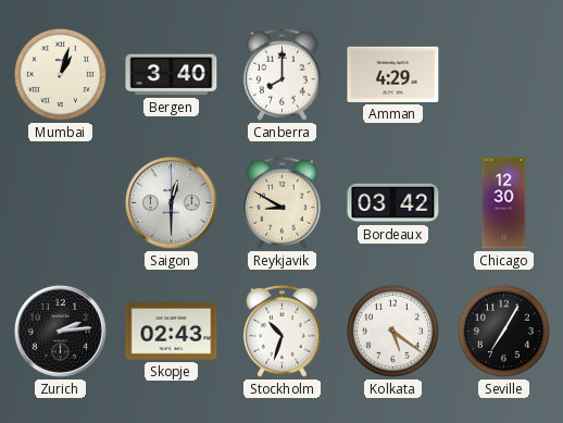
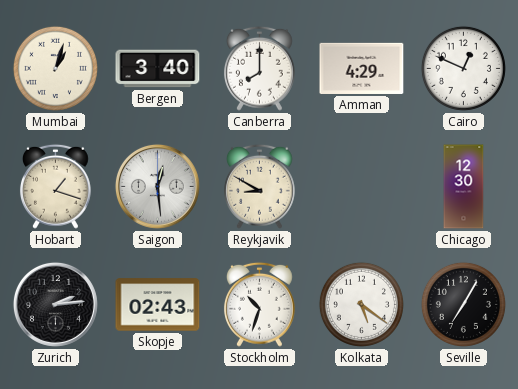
Cairo: none -> 12:49
Hobart: none -> 1:18
Saigon: 12:30 -> 12:29
Bordeaux: 03:42 -> none
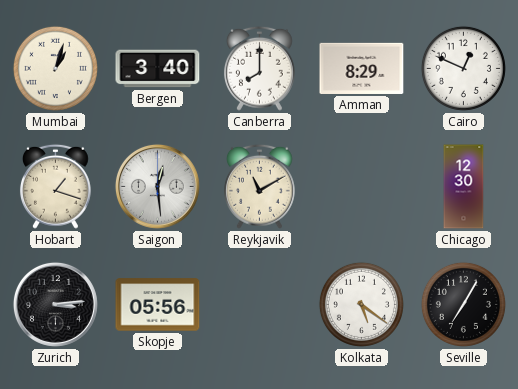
Amman: 4:29 -> 8:29
Reykjavik: 8:50 -> 11:10
Zurich: 2:14 -> 3:14
Skopje: 02:43 -> 05:56
Stockholm: 10:33 -> none
